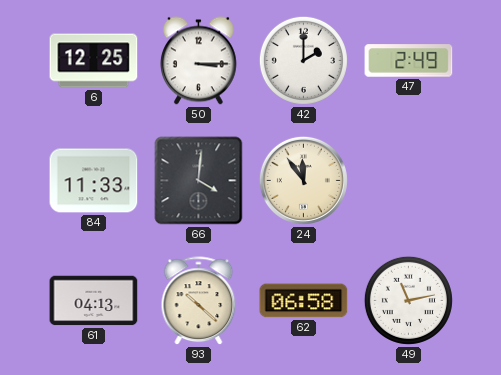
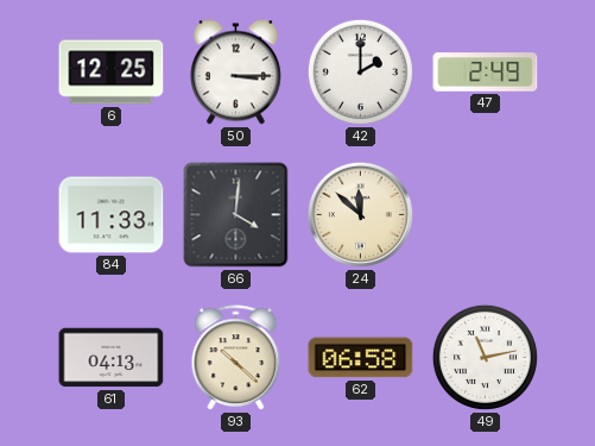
24: 11:54 -> 11:52
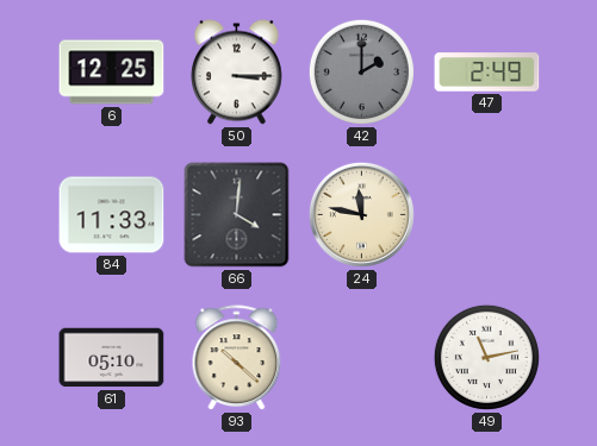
42 dial: white -> grey
24: 11:52 -> 11:47
61: 04:13 -> 05:10
62: 06:58 -> none
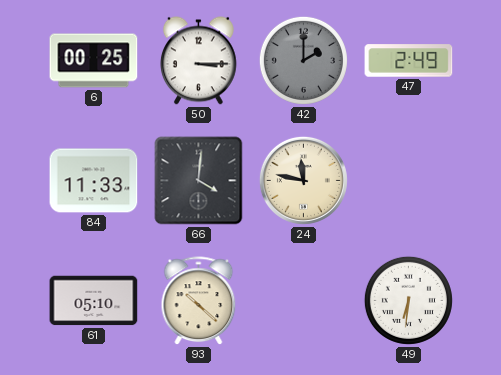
6: 12:25 -> 00:25
49: 11:13 -> 6:31
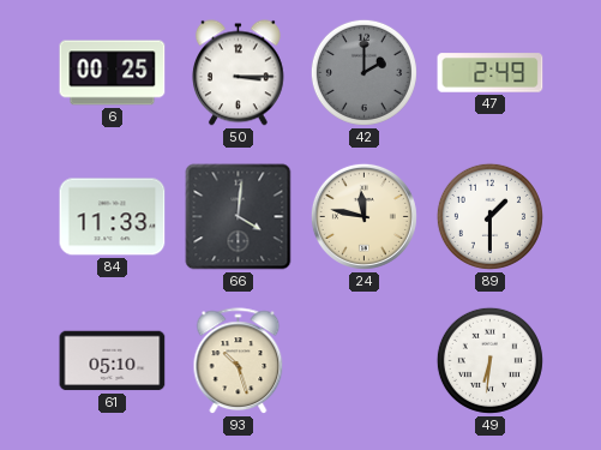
89: none -> 1:30
93: 10:22 -> 10:27
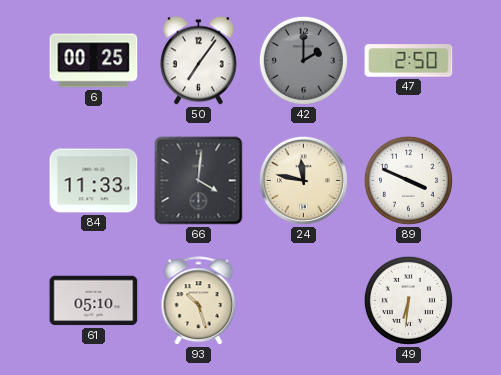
50: 3:15 -> 7:06
47: 2:49 -> 2:50
89: 1:30 -> 3:49
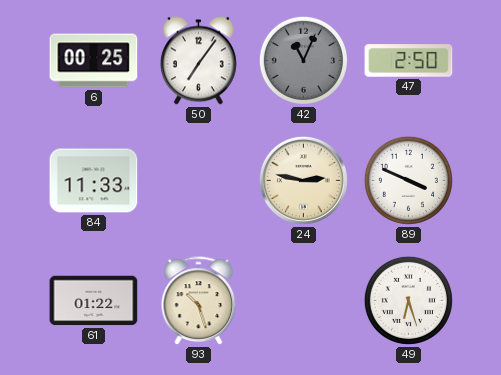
42: 2:00 -> 11:04
66: 4:01 -> none
24: 11:47 -> 2:47
61: 05:10 -> 01:22
49: 6:31 -> 6:27
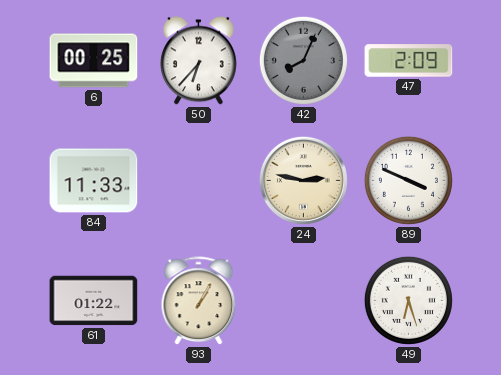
50: 7:06 -> 6:37
42: 11:04 -> 8:04
47: 2:50 -> 2:09
93: 10:27 -> 1:05
